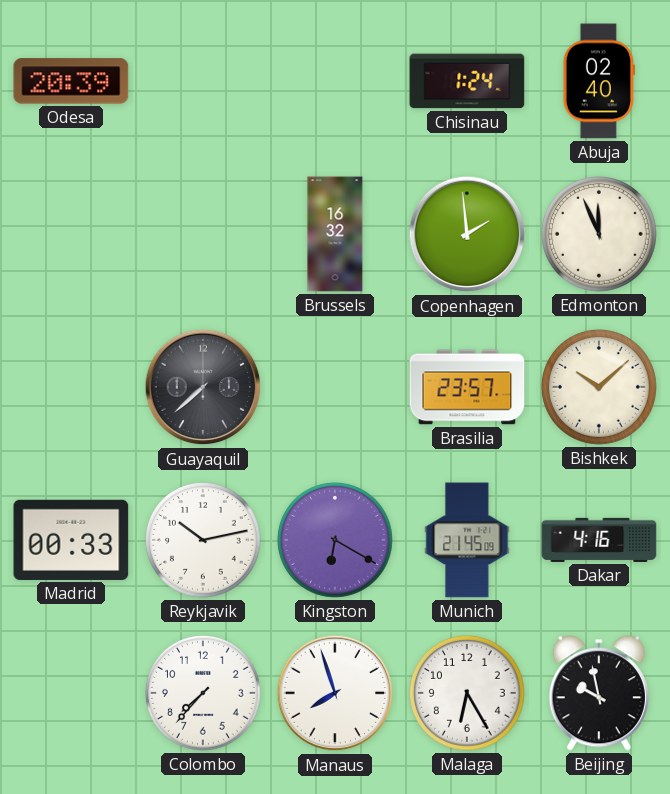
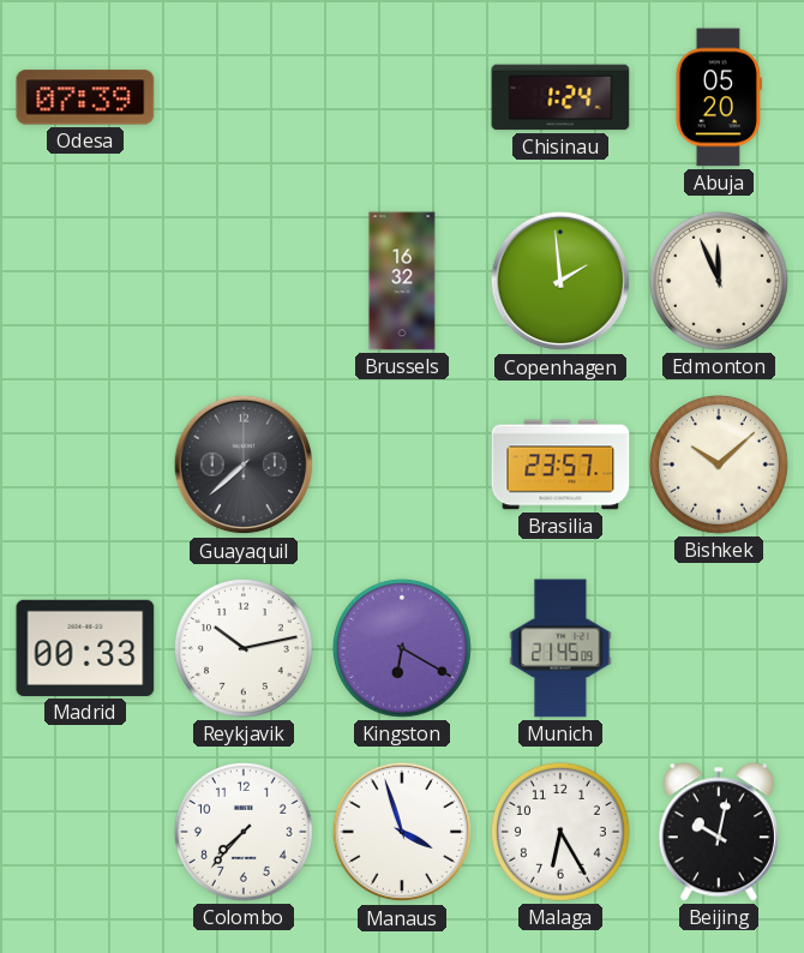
Odesa: 20:39 -> 07:39
Abuja: 02:40 -> 05:20
Dakar: 4:16 -> none
Manaus: 7:57 -> 3:57
Beijing: 9:58 -> 10:02
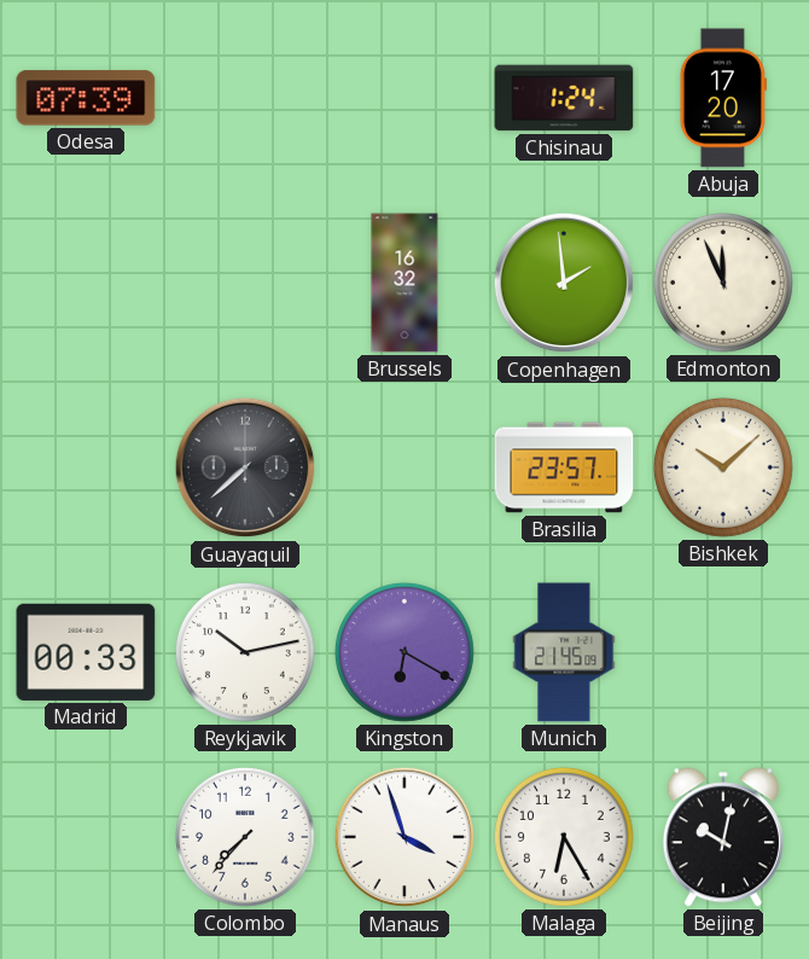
Abuja: 05:20 -> 17:20
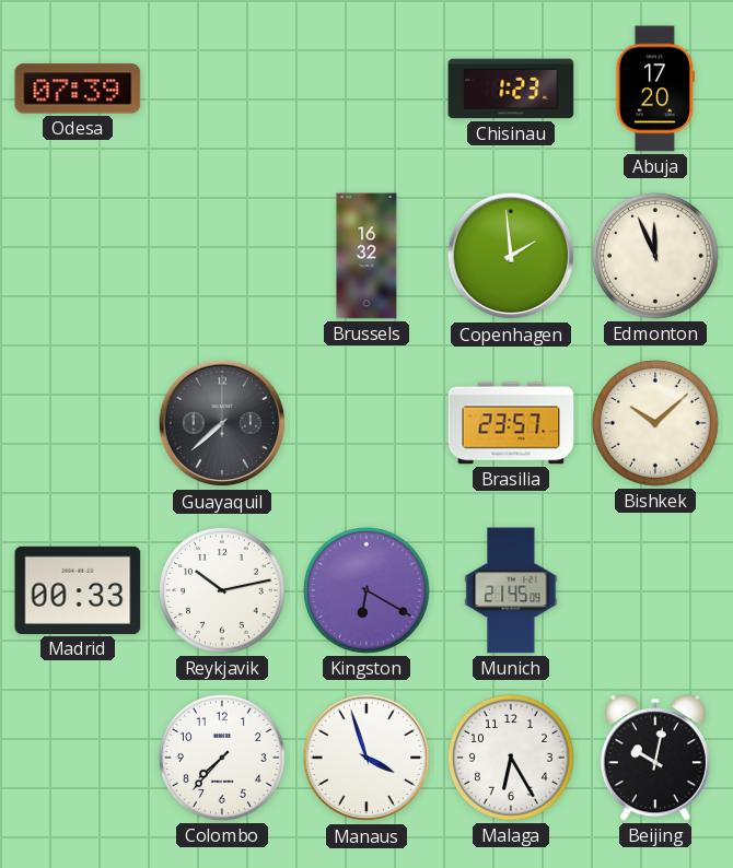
Chisinau: 1:24 -> 1:23
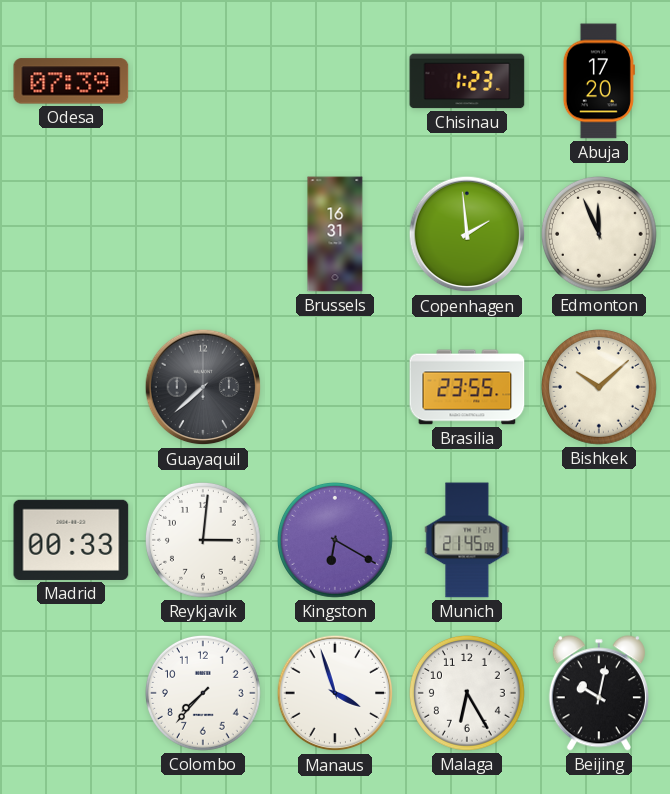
Brussels: 16:32 -> 16:31
Brasilia: 23:57 -> 23:55
Reykjavik: 10:13 -> 3:01
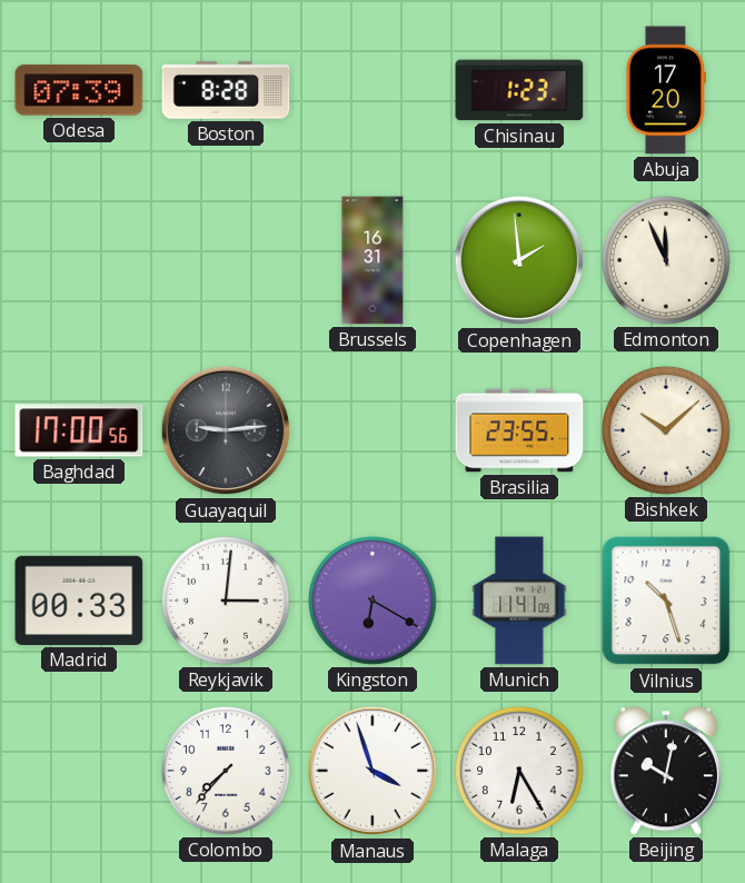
Boston: none -> 8:28
Baghdad: none -> 17:00
Guayaquil: 7:38 -> 9:14
Munich: 21:45 -> 11:41
Vilnius: none -> 10:27
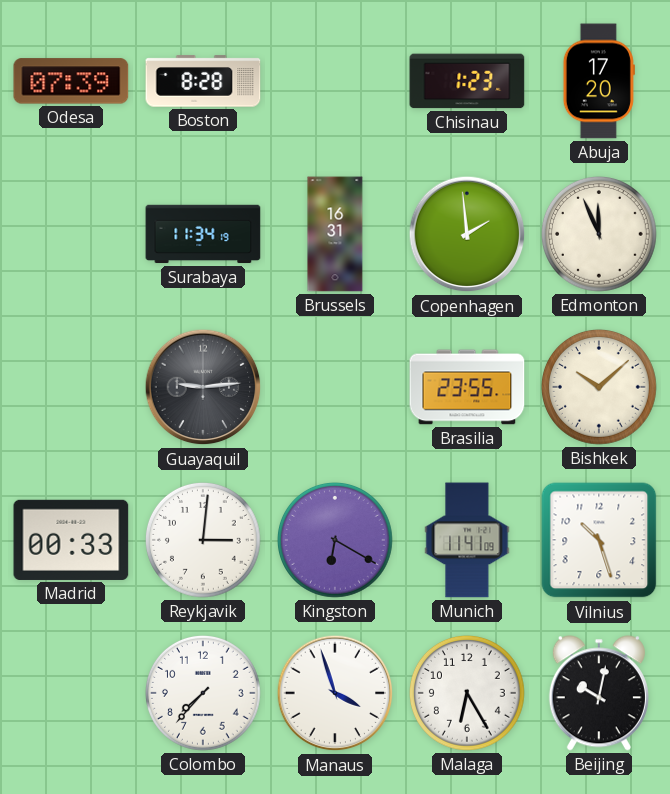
Surabaya: none -> 11:34
Baghdad: 17:00 -> none
